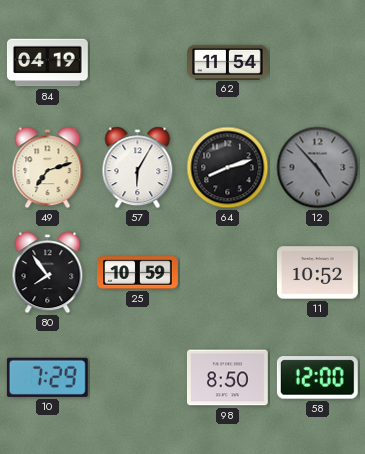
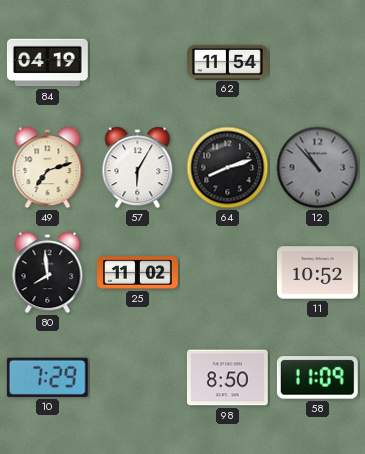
12: 4:53 -> 10:53
80: 7:54 -> 7:59
25: 10:59 -> 11:02
58: 12:00 -> 11:09
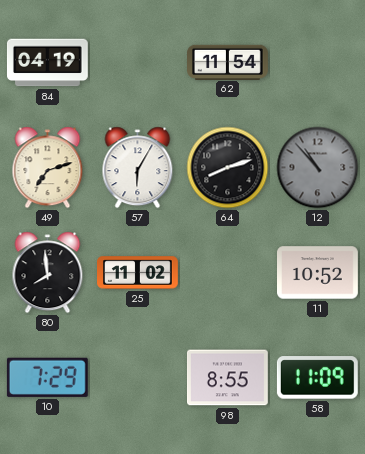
98: 8:50 -> 8:55
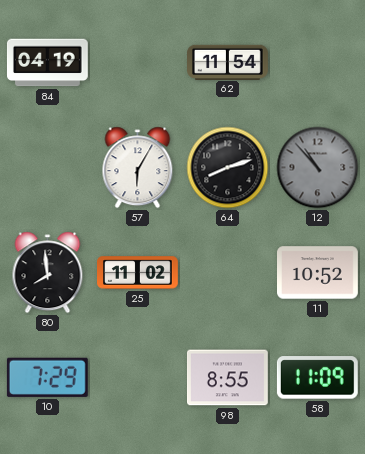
49: 7:12 -> none
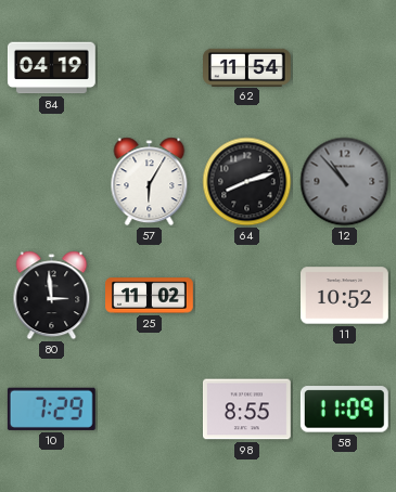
80: 7:59 -> 2:59
